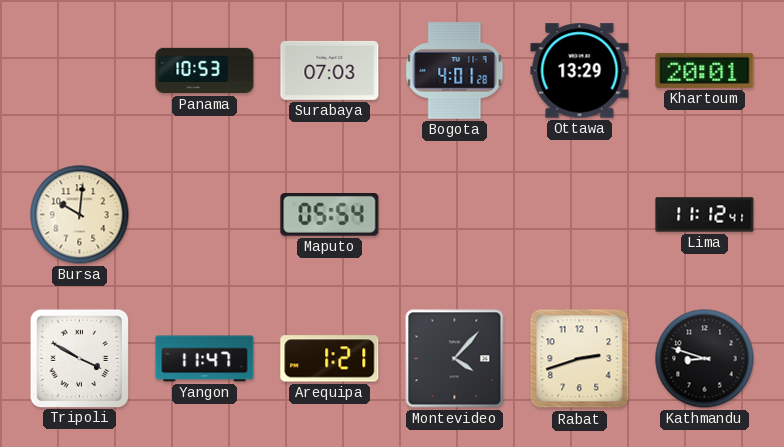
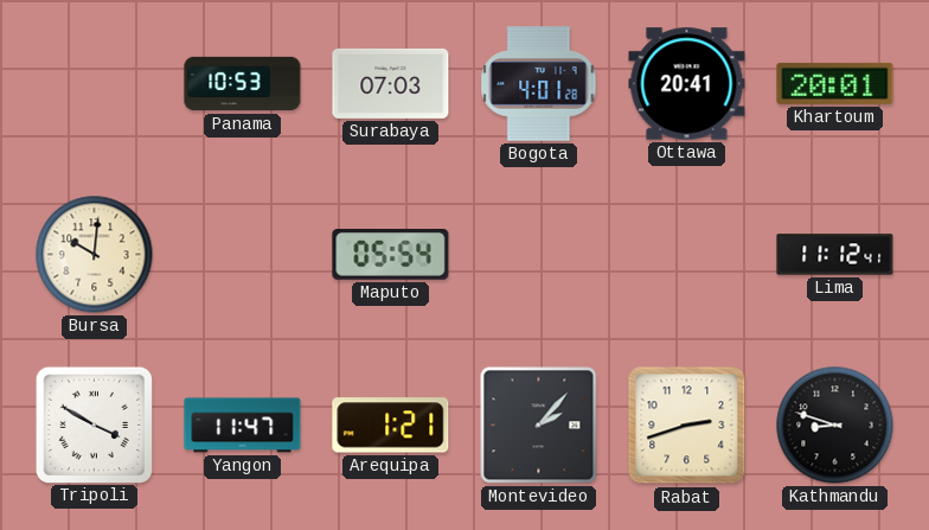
Ottawa: 13:29 -> 20:41
Montevideo: 4:07 -> 2:07
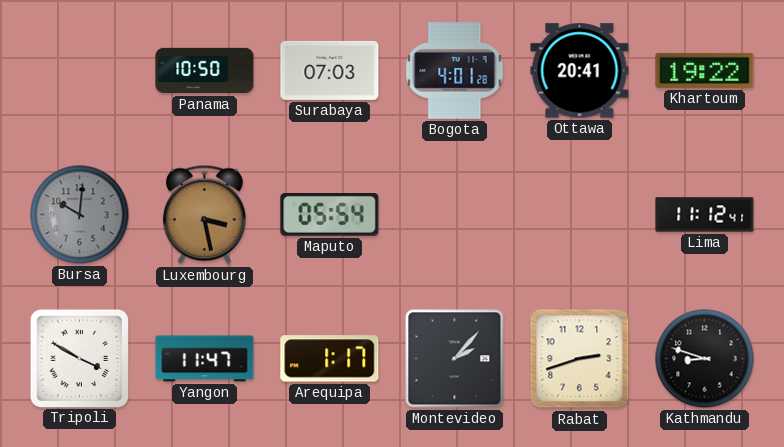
Panama: 10:53 -> 10:50
Khartoum: 20:01 -> 19:22
Bursa dial: cream -> grey
Luxembourg: none -> 3:28
Arequipa: 1:21 -> 1:17
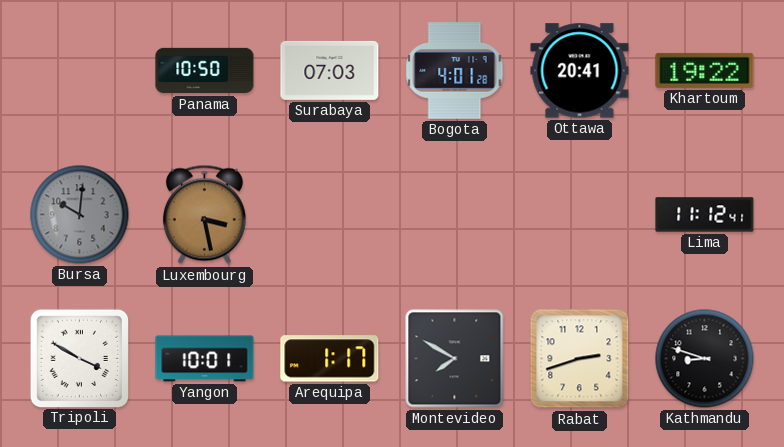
Maputo: 05:54 -> none
Yangon: 11:47 -> 10:01
Montevideo: 2:07 -> 7:50
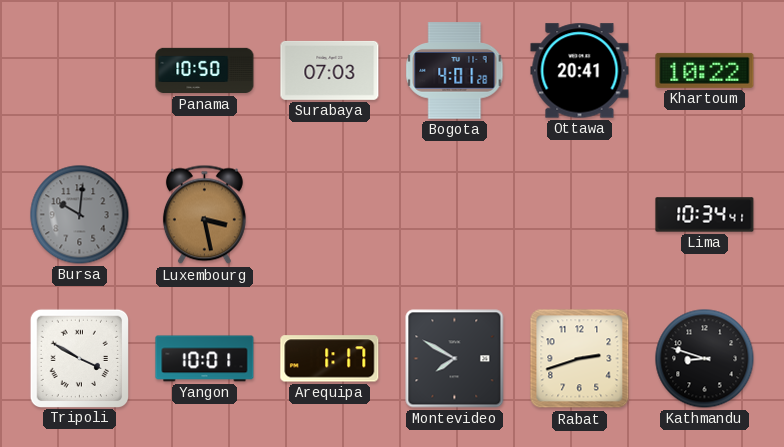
Khartoum: 19:22 -> 10:22
Lima: 11:12 -> 10:34
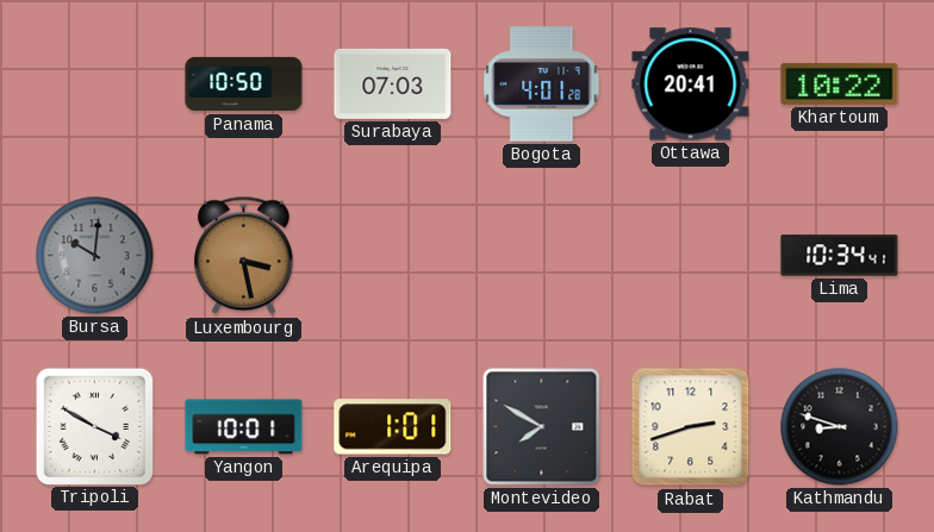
Arequipa: 1:17 -> 1:01
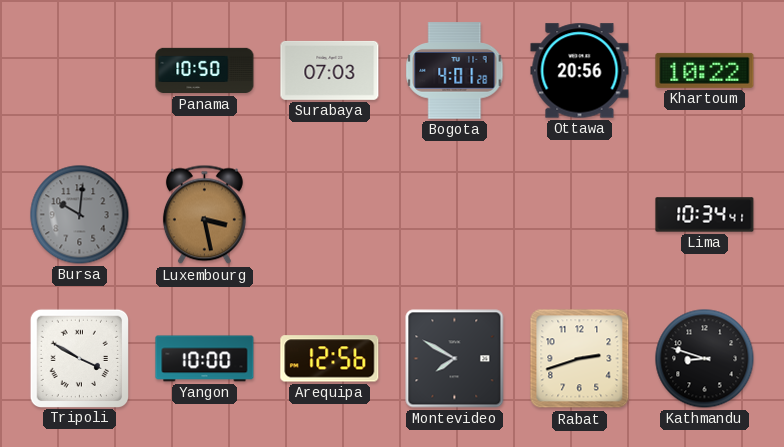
Ottawa: 20:41 -> 20:56
Yangon: 10:01 -> 10:00
Arequipa: 1:01 -> 12:56
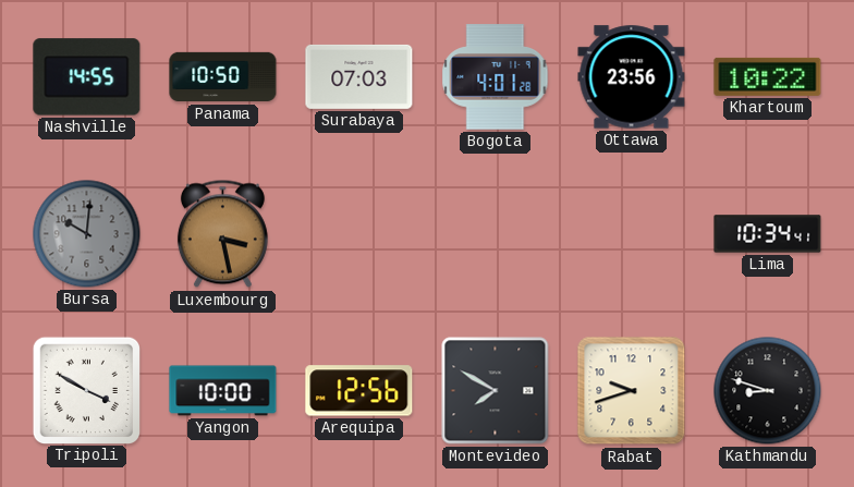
Nashville: none -> 14:55
Ottawa: 20:56 -> 23:56
Rabat: 2:42 -> 9:42
